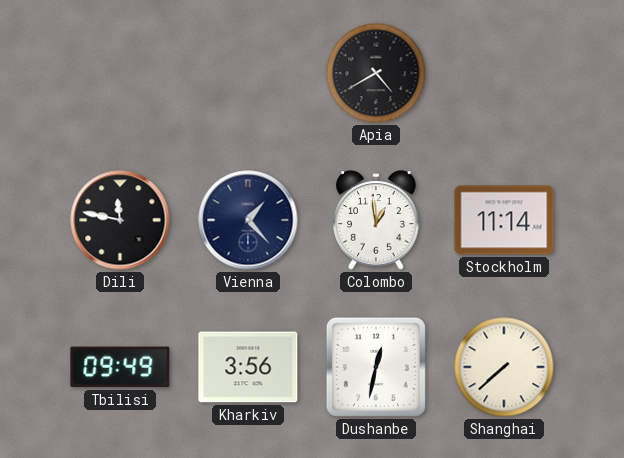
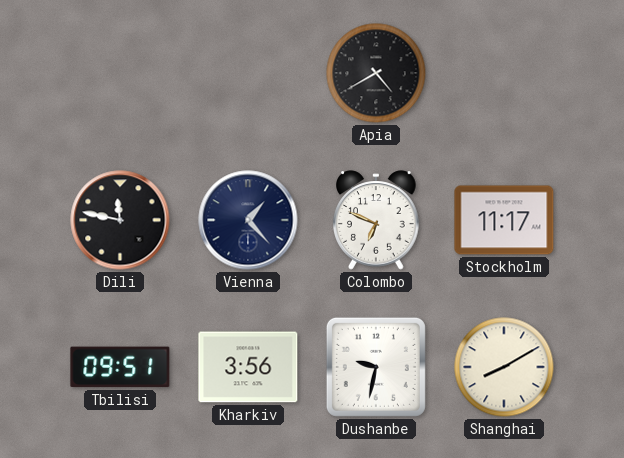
Colombo: 12:59 -> 6:49
Stockholm: 11:14 -> 11:17
Tbilisi: 09:49 -> 09:51
Dushanbe: 12:32 -> 9:32
Shanghai: 7:38 -> 8:10
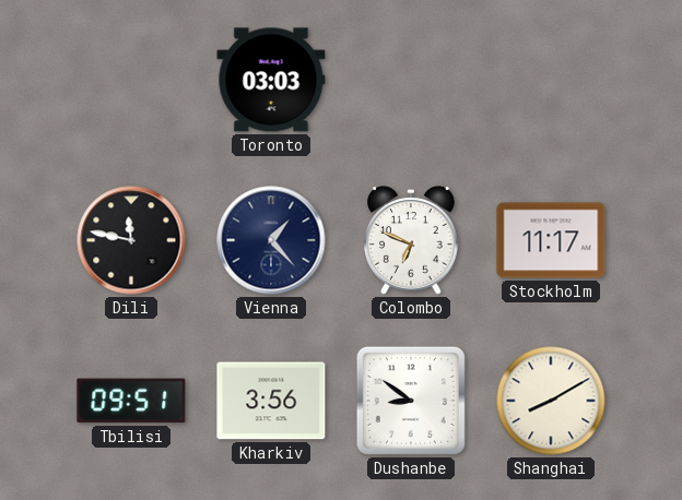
Toronto: none -> 03:03
Apia: 4:40 -> none
Dushanbe: 9:32 -> 8:51
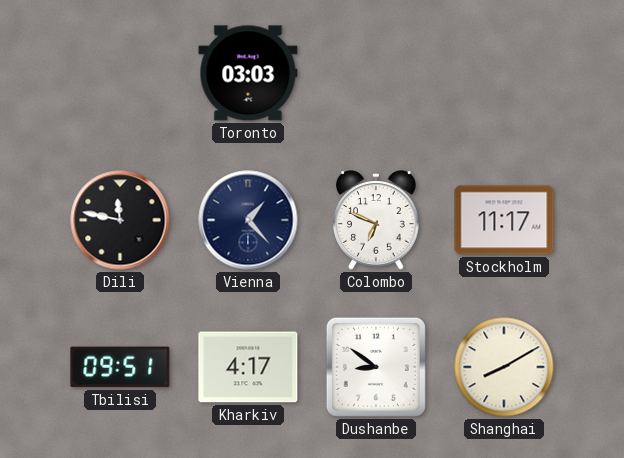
Kharkiv: 3:56 -> 4:17
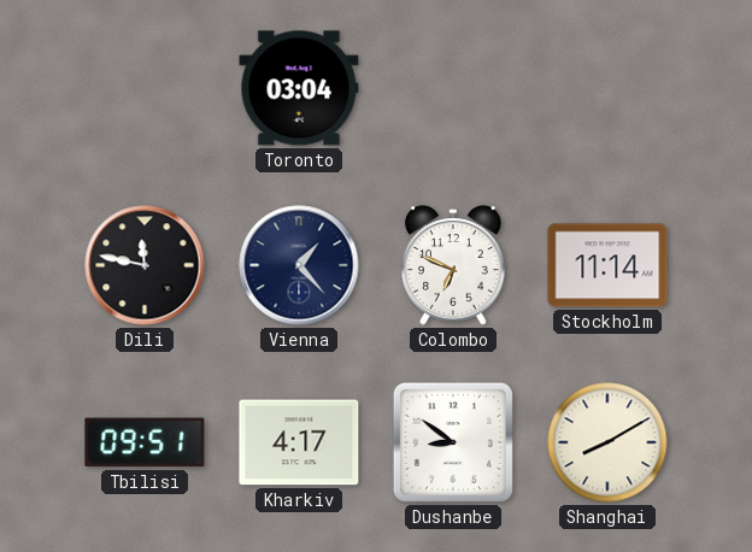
Toronto: 03:03 -> 03:04
Stockholm: 11:17 -> 11:14
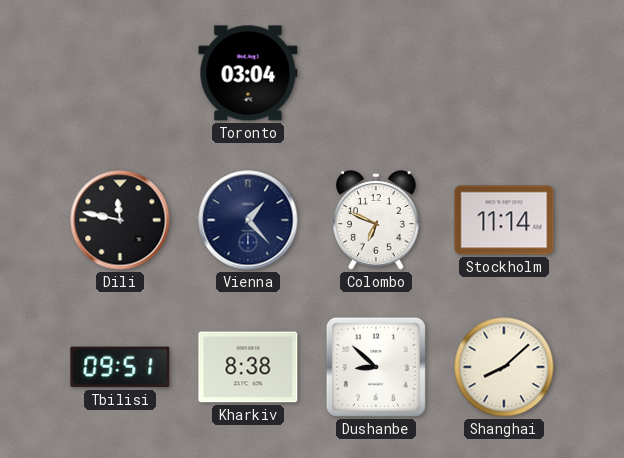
Kharkiv: 4:17 -> 8:38
Dushanbe: 8:51 -> 8:52
Shanghai: 8:10 -> 8:08
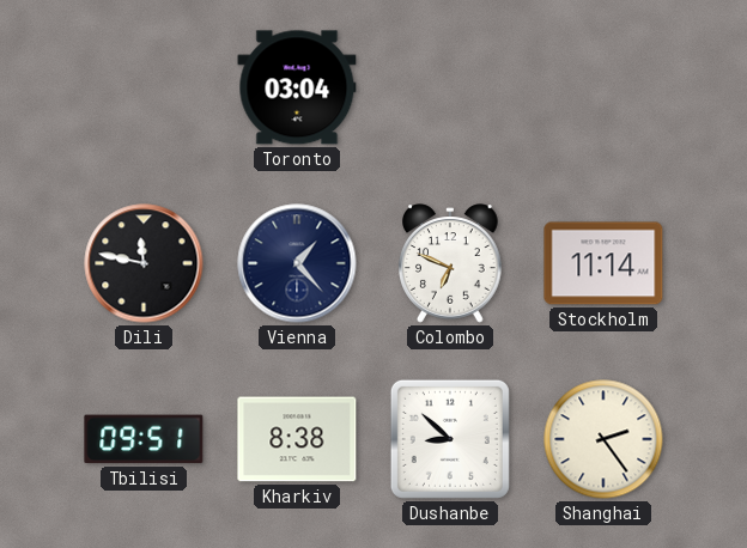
Shanghai: 8:08 -> 2:24
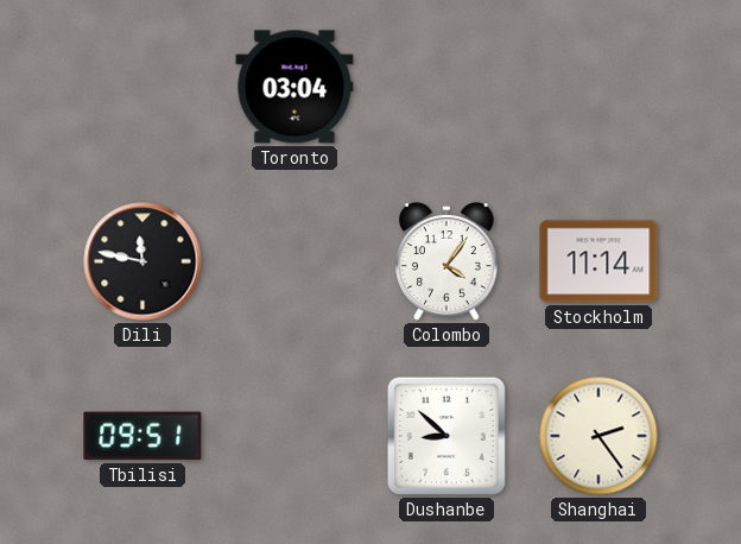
Vienna: 1:23 -> none
Colombo: 6:49 -> 4:06
Kharkiv: 8:38 -> none
